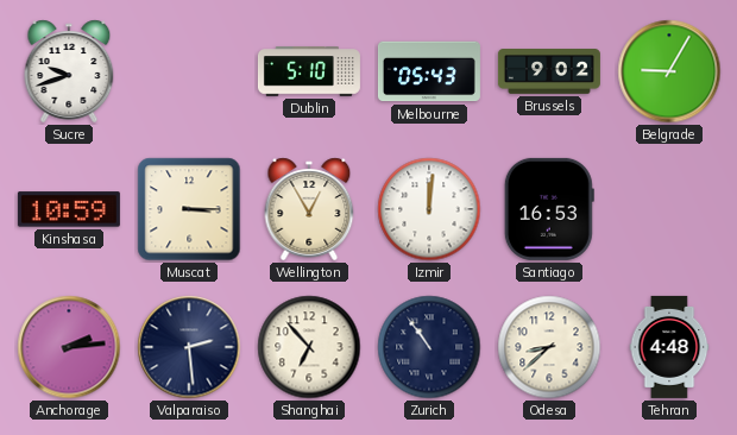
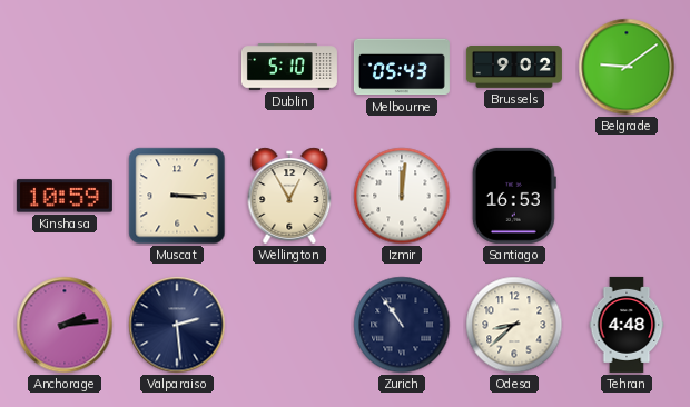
Sucre: 9:42 -> none
Belgrade: 9:05 -> 9:09
Shanghai: 6:53 -> none
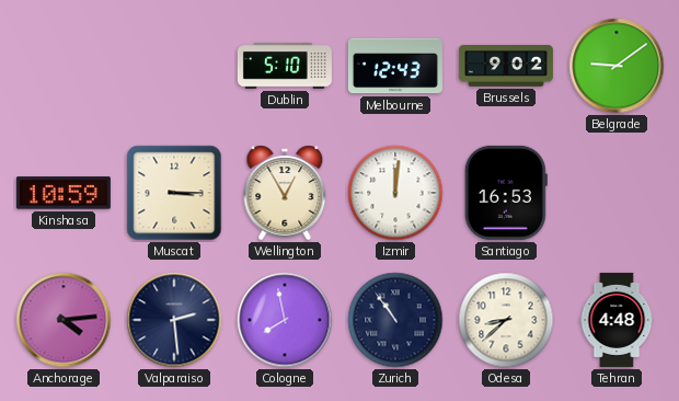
Melbourne: 05:43 -> 12:43
Anchorage: 2:14 -> 4:14
Cologne: none -> 7:58
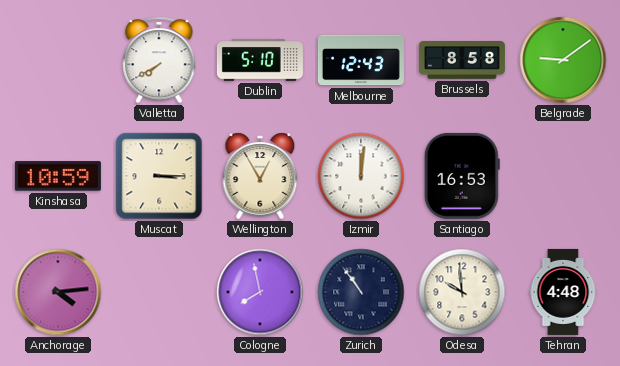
Valletta: none -> 7:40
Brussels: 9:02 -> 8:58
Valparaiso: 2:29 -> none
Odesa: 8:38 -> 9:59
